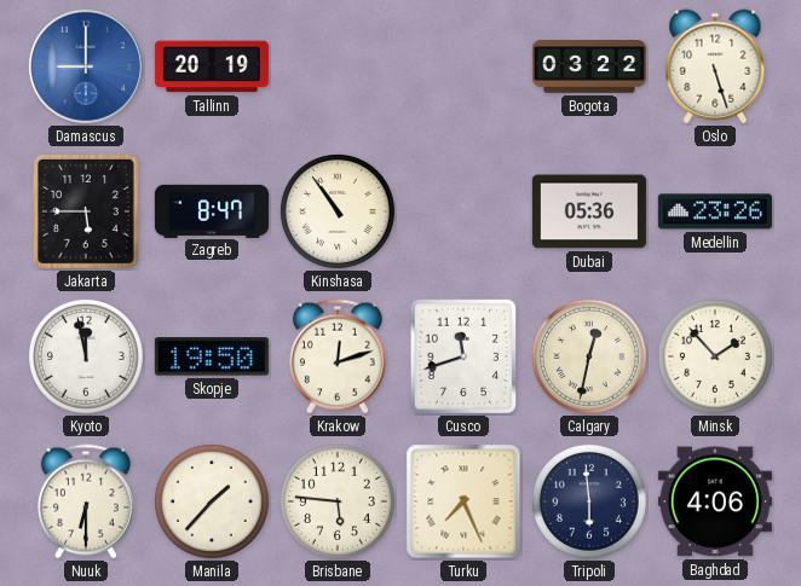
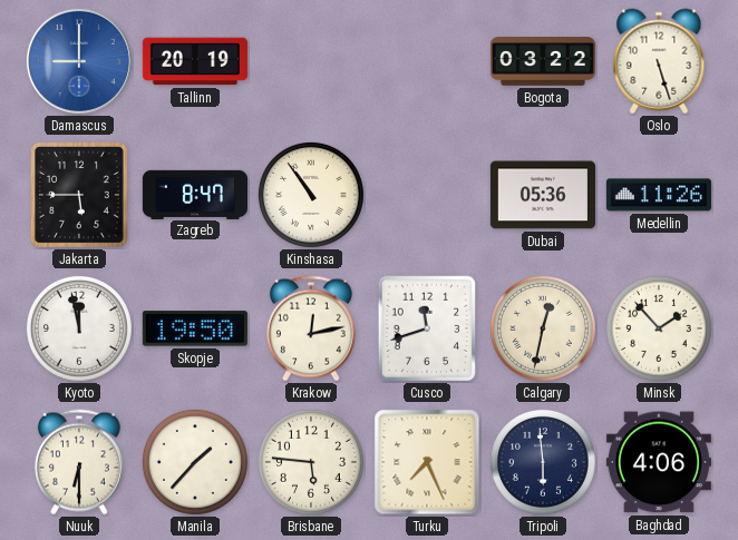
Medellin: 23:26 -> 11:26
Krakow: 12:12 -> 12:13
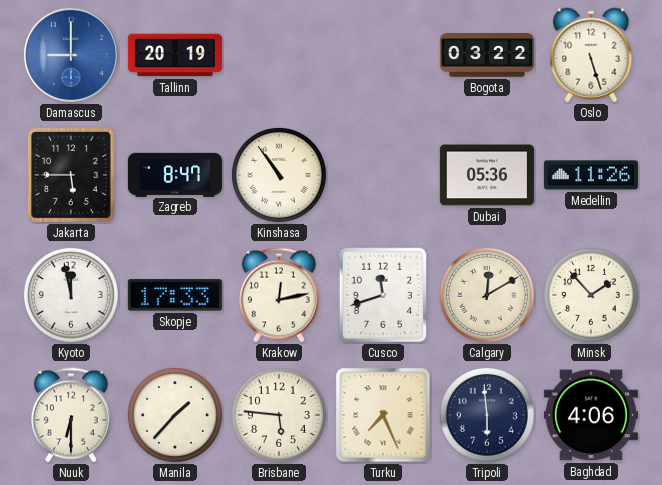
Skopje: 19:50 -> 17:33
Calgary: 12:32 -> 12:10
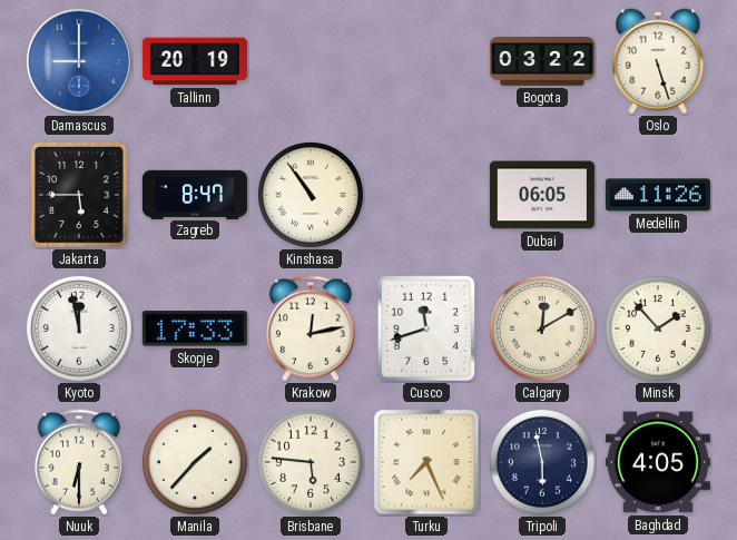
Dubai: 05:36 -> 06:05
Tripoli: 5:59 -> 5:58
Baghdad: 4:06 -> 4:05
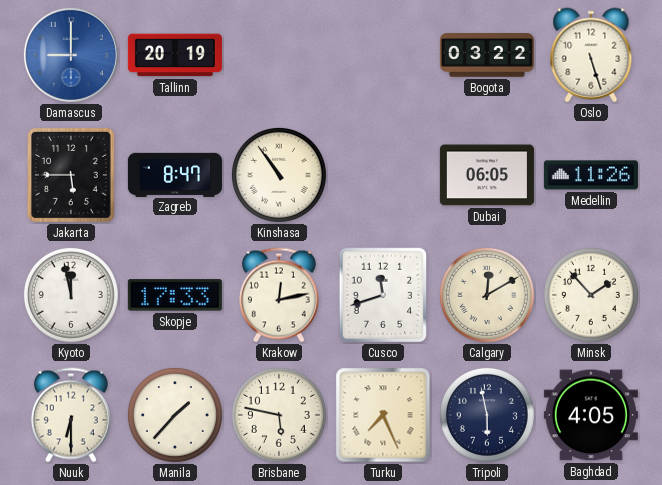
Brisbane: 5:46 -> 5:47
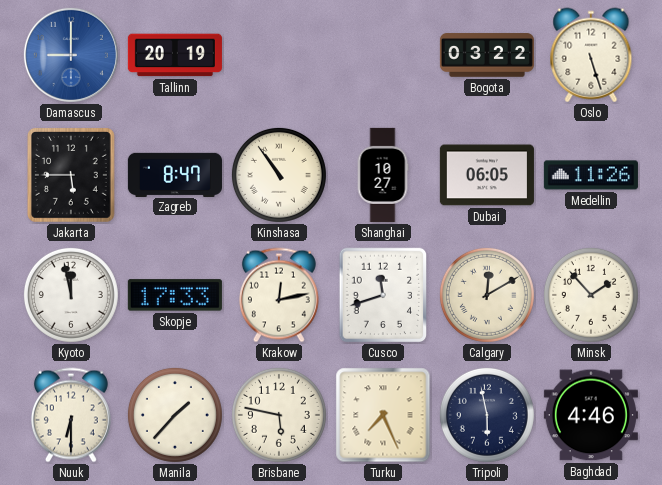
Shanghai: none -> 10:27
Baghdad: 4:05 -> 4:46
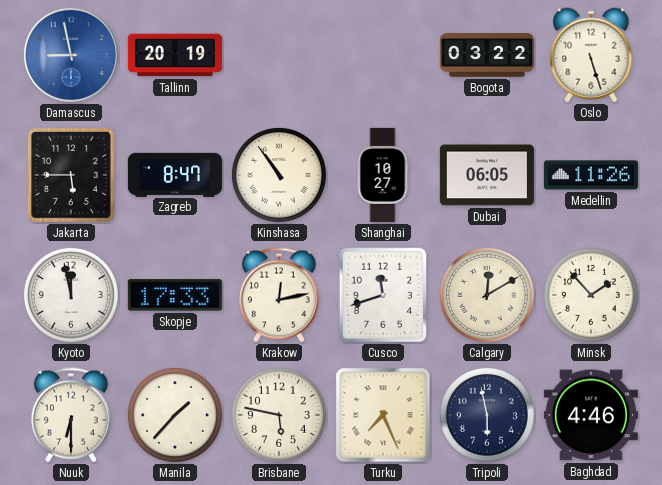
Damascus: 9:00 -> 8:58
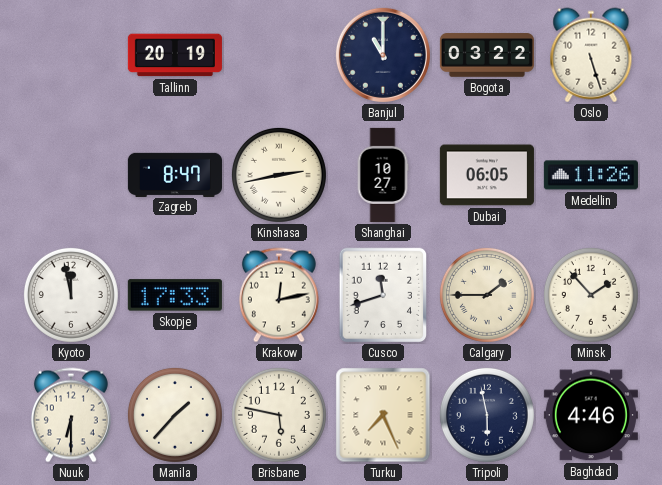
Damascus: 8:58 -> none
Banjul: none -> 11:00
Jakarta: 5:45 -> none
Kinshasa: 10:54 -> 2:43
Calgary: 12:10 -> 1:45
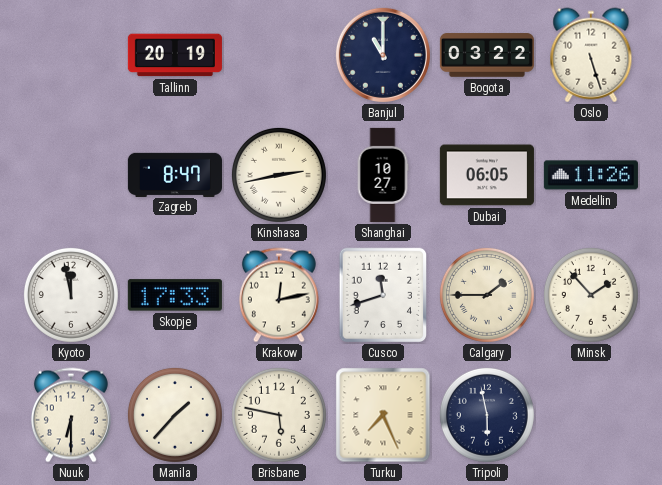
Baghdad: 4:46 -> none
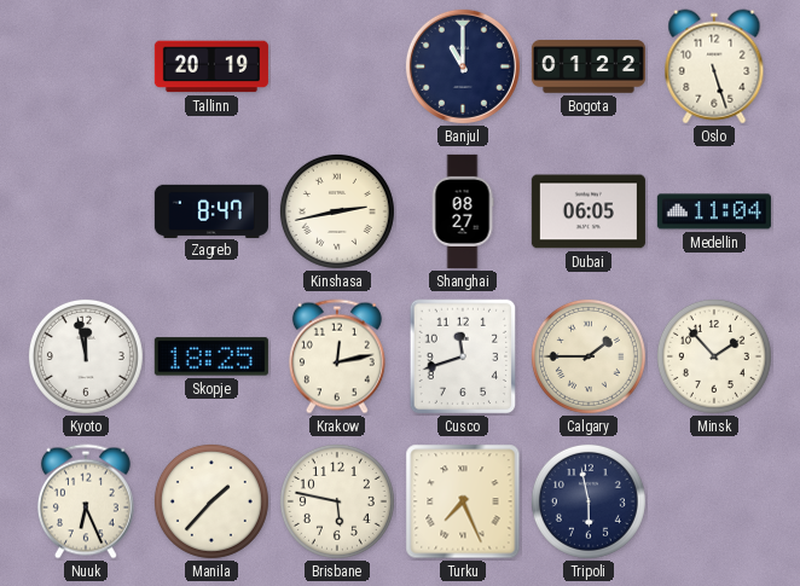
Bogota: 03:22 -> 01:22
Shanghai: 10:27 -> 08:27
Medellin: 11:26 -> 11:04
Skopje: 17:33 -> 18:25
Nuuk: 6:30 -> 6:26
